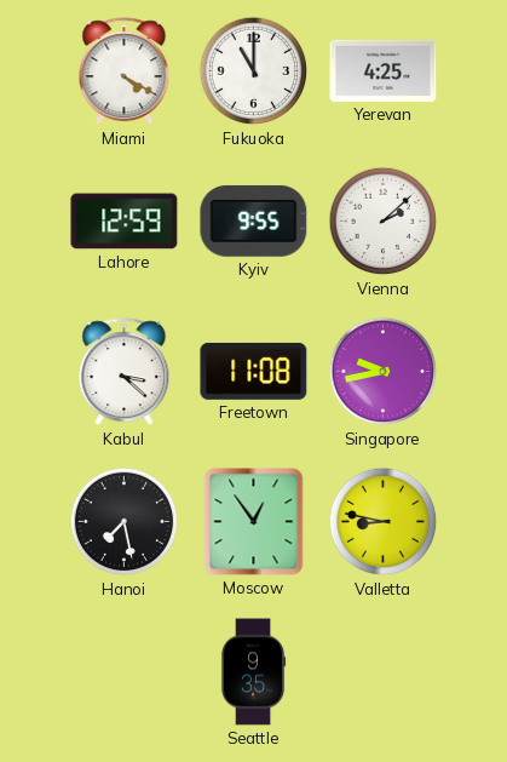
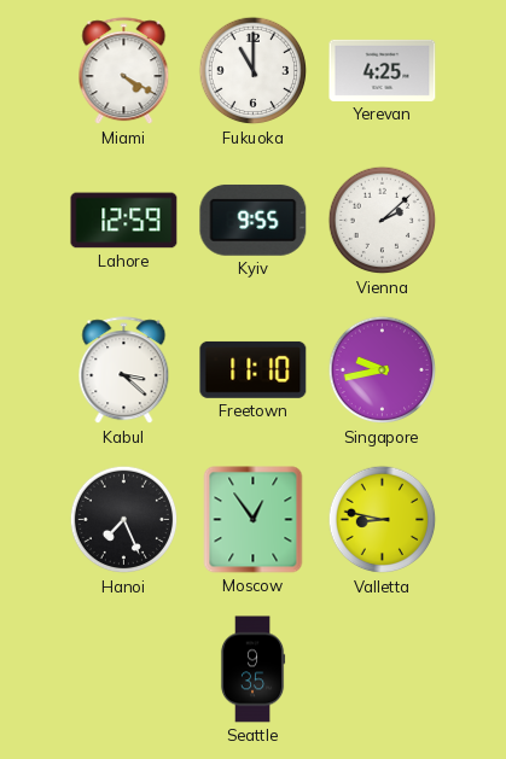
Freetown: 11:08 -> 11:10
Hanoi: 7:28 -> 7:26
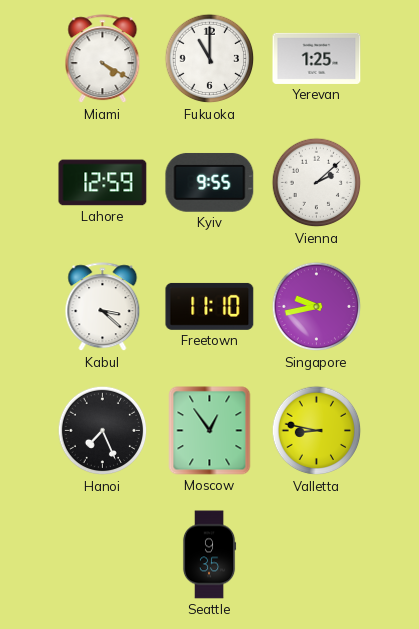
Yerevan: 4:25 -> 1:25
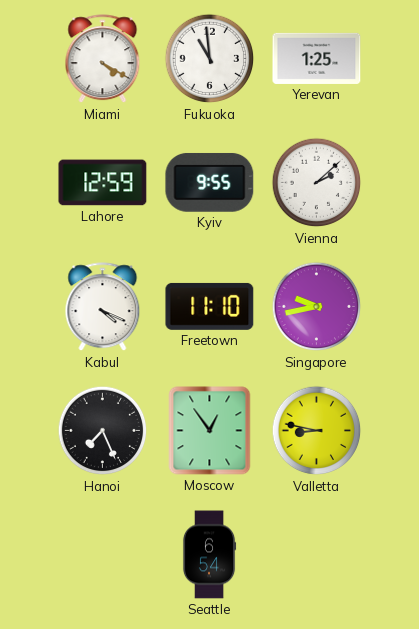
Fukuoka: 11:00 -> 10:59
Kabul: 3:22 -> 4:19
Seattle: 9:35 -> 6:54
